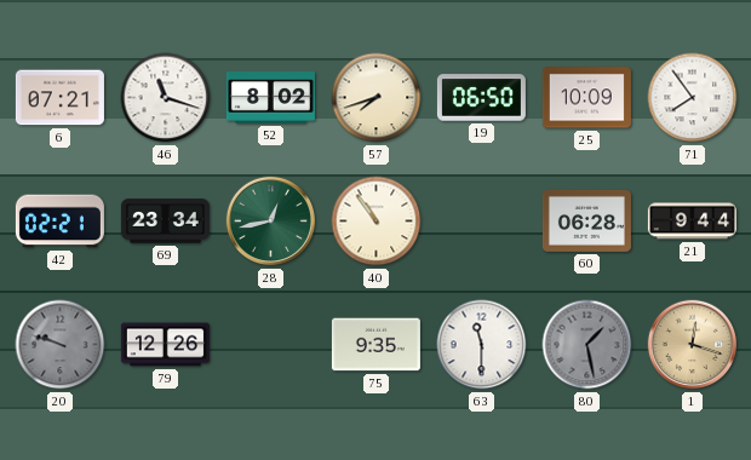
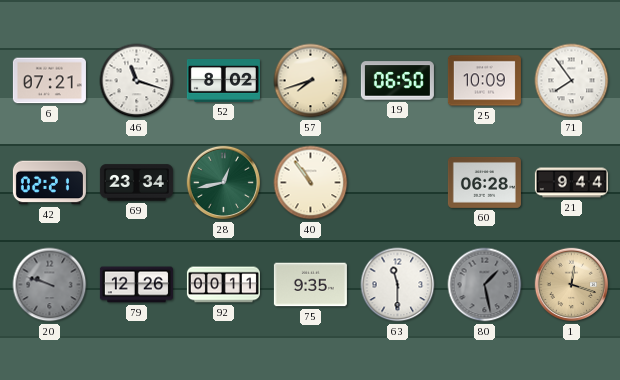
92: none -> 00:11
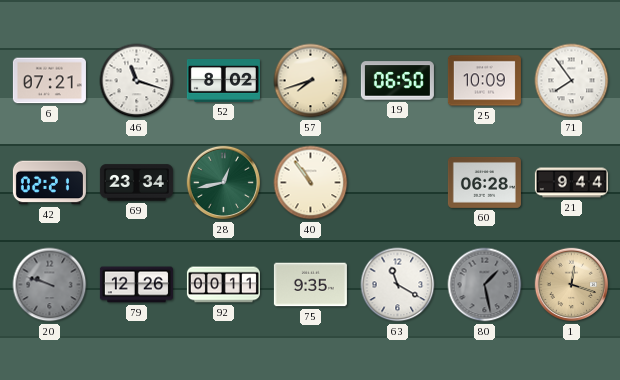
63: 11:30 -> 11:20
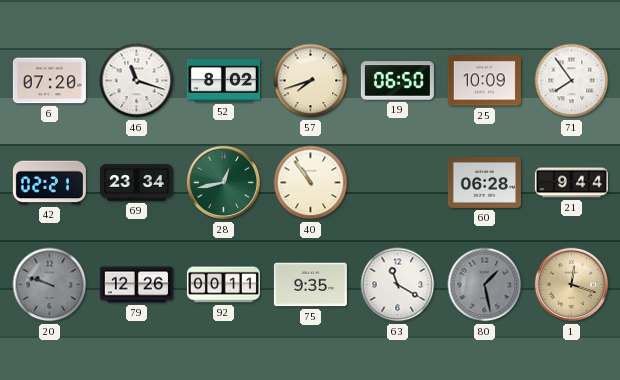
6: 07:21 -> 07:20
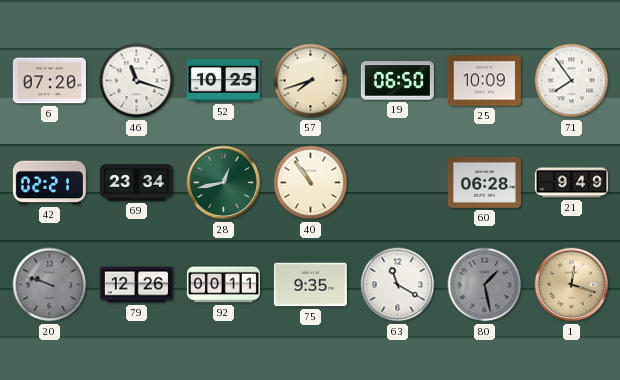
52: 8:02 -> 10:25
21: 9:44 -> 9:49
